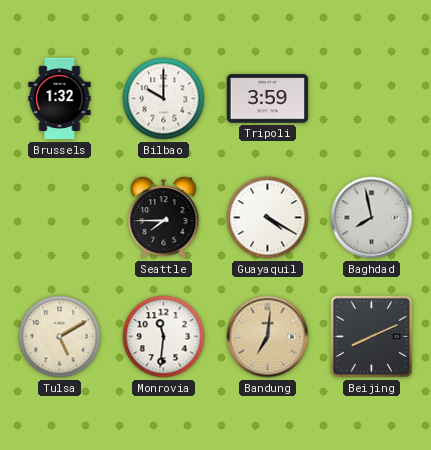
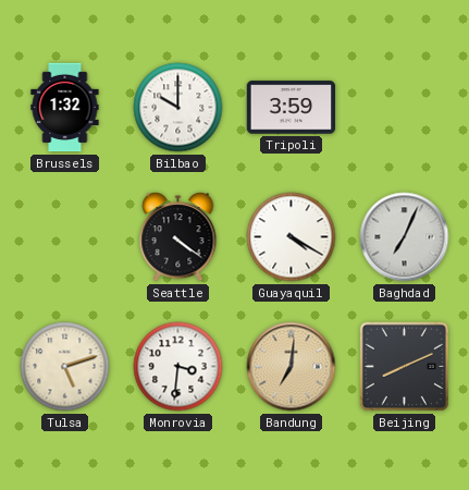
Seattle: 7:45 -> 4:21
Baghdad: 7:58 -> 7:04
Tulsa: 5:10 -> 5:12
Monrovia: 11:31 -> 3:31
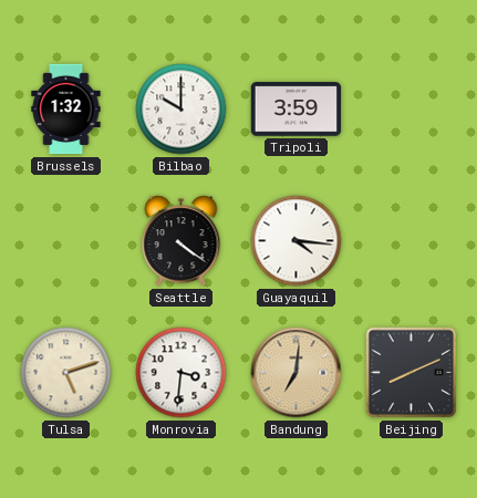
Guayaquil: 4:20 -> 4:16
Baghdad: 7:04 -> none
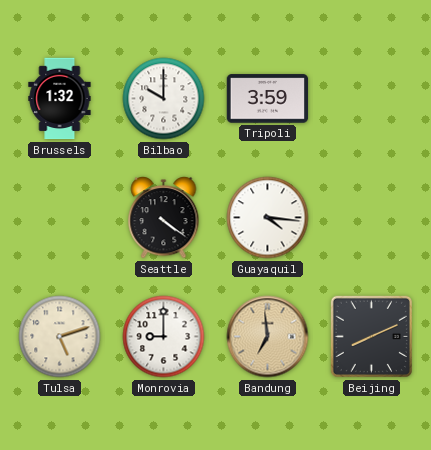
Monrovia: 3:31 -> 9:00
Bandung: 7:01 -> 6:59
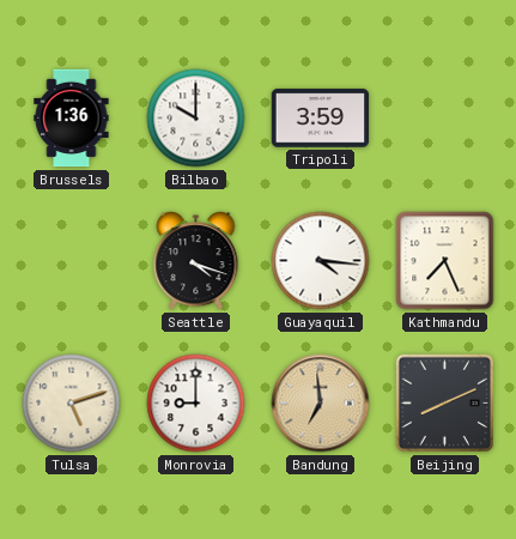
Brussels: 1:32 -> 1:36
Seattle: 4:21 -> 4:18
Kathmandu: none -> 7:26
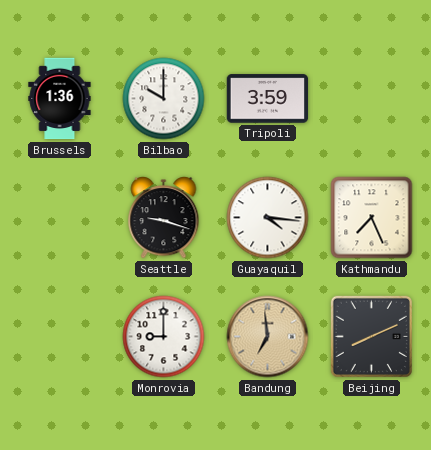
Seattle: 4:18 -> 9:18
Tulsa: 5:12 -> none
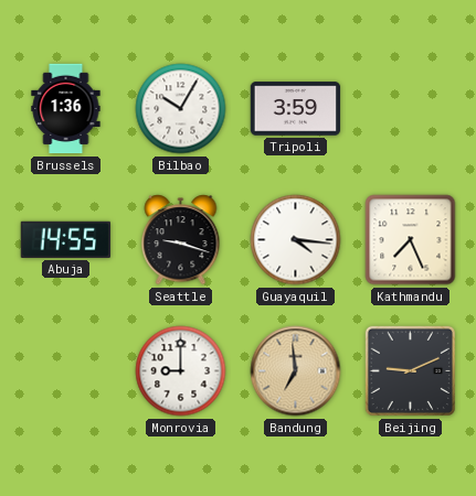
Bilbao: 10:00 -> 10:05
Abuja: none -> 14:55
Beijing: 8:11 -> 9:11
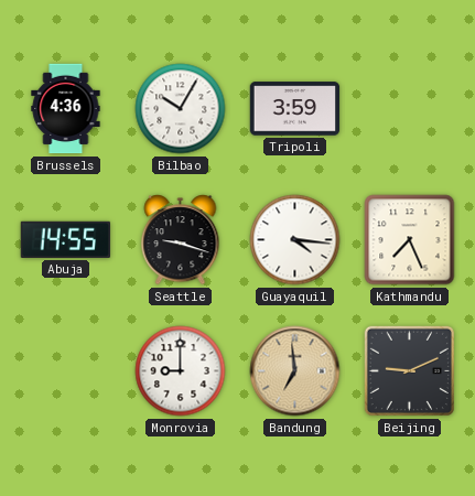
Brussels: 1:36 -> 4:36
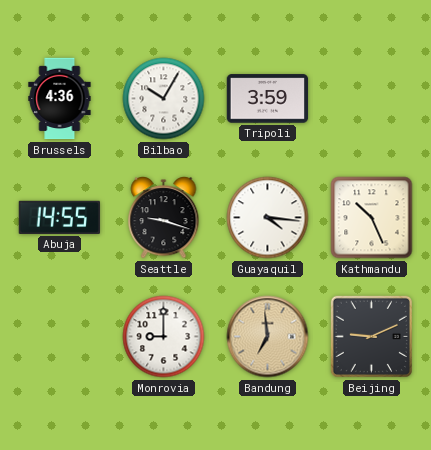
Kathmandu: 7:26 -> 10:26
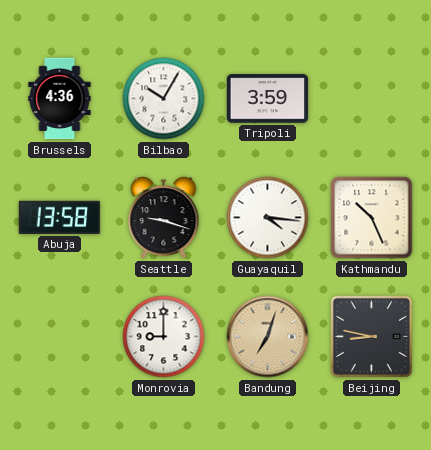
Abuja: 14:55 -> 13:58
Bandung: 6:59 -> 7:03
Beijing: 9:11 -> 8:47
